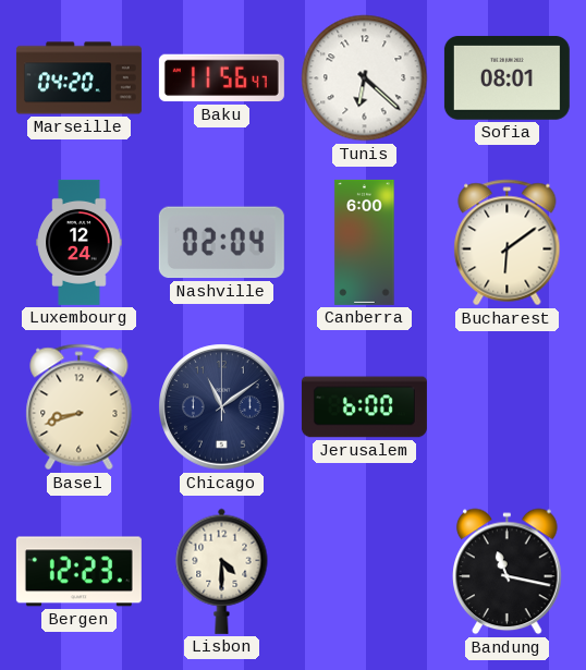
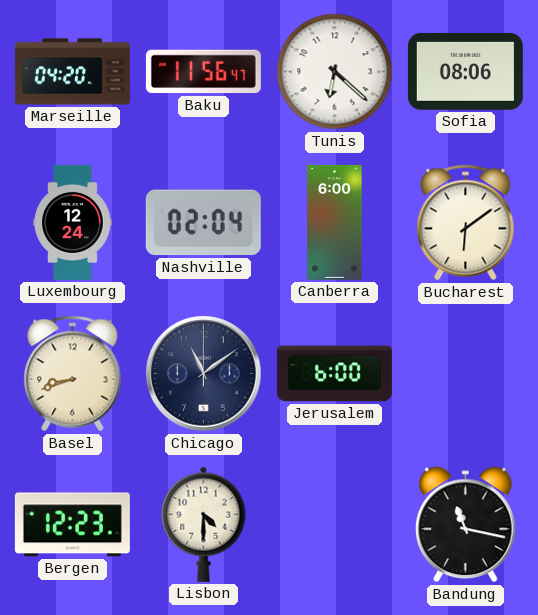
Sofia: 08:01 -> 08:06
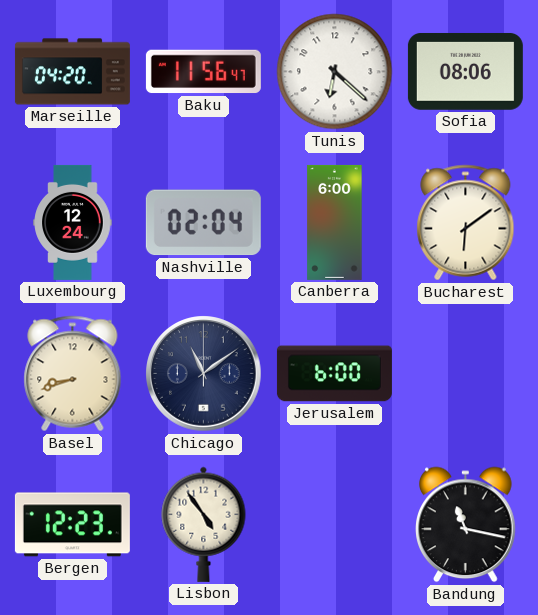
Lisbon: 4:30 -> 4:54
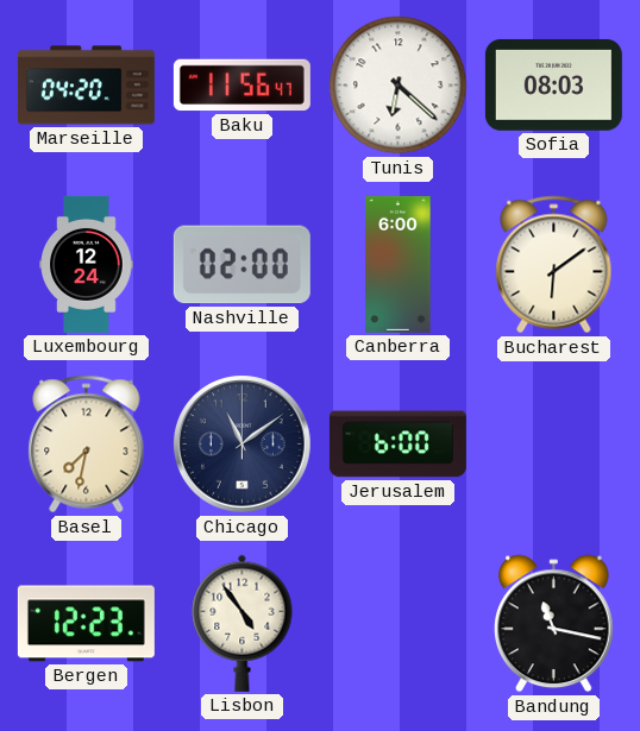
Sofia: 08:06 -> 08:03
Nashville: 02:04 -> 02:00
Basel: 8:42 -> 7:32
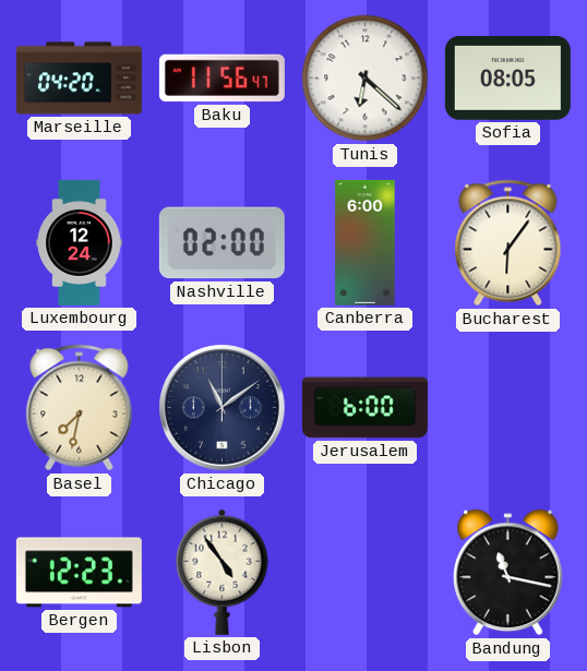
Sofia: 08:03 -> 08:05
Bucharest: 6:09 -> 6:06
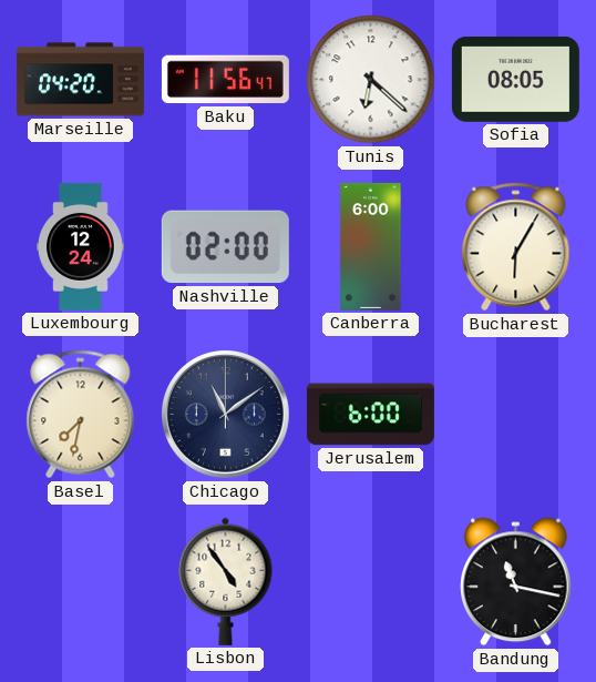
Bucharest: 6:06 -> 6:05
Bergen: 12:23 -> none
